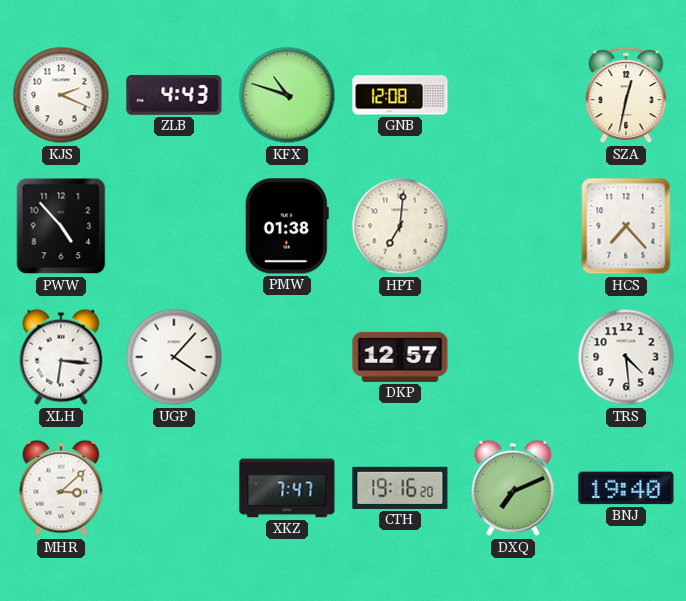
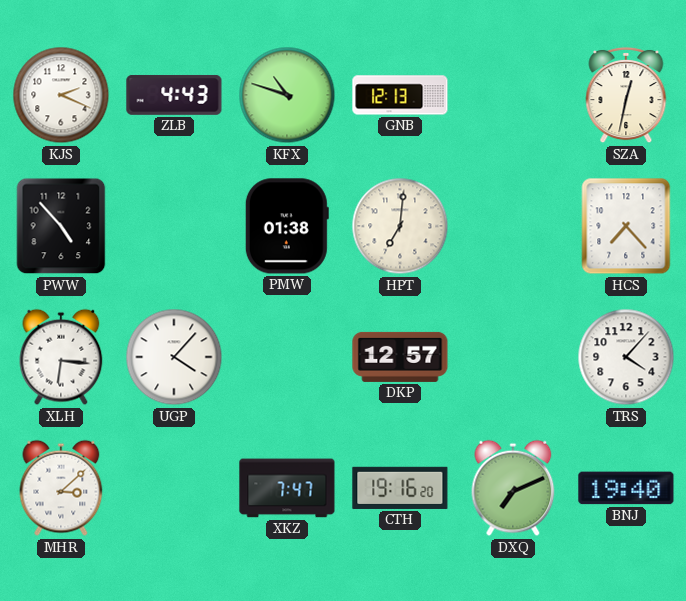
GNB: 12:08 -> 12:13
TRS: 4:29 -> 4:07
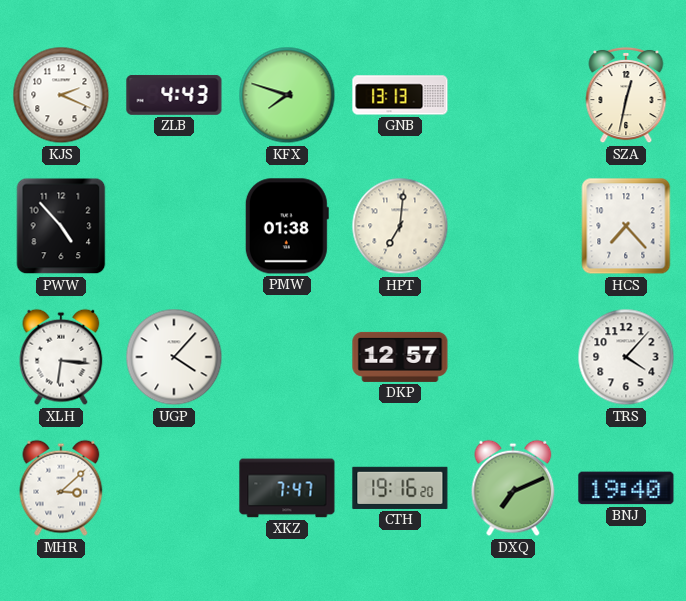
KFX: 10:48 -> 7:48
GNB: 12:13 -> 13:13
